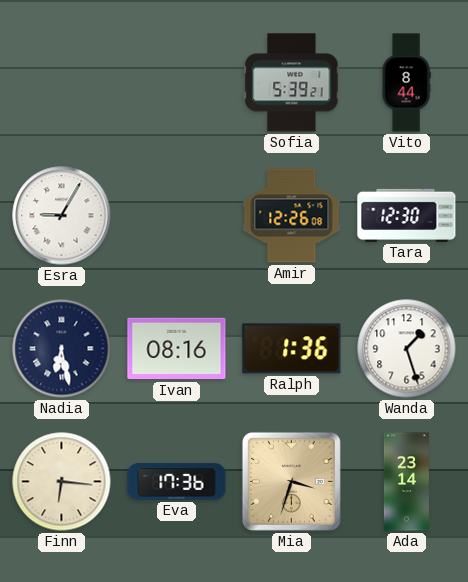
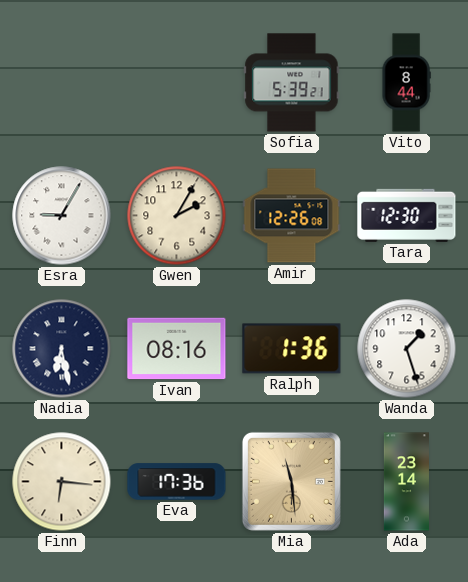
Gwen: none -> 2:05
Mia: 3:33 -> 11:29
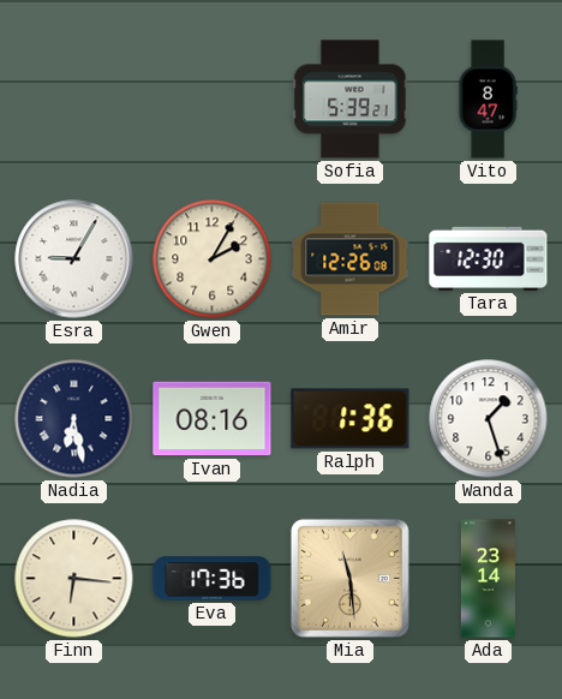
Vito: 8:44 -> 8:47
